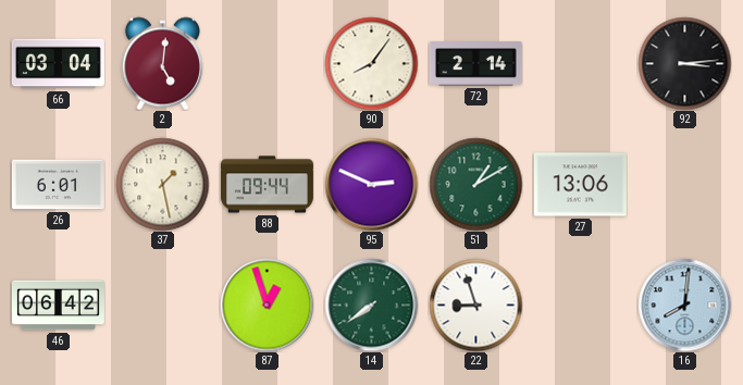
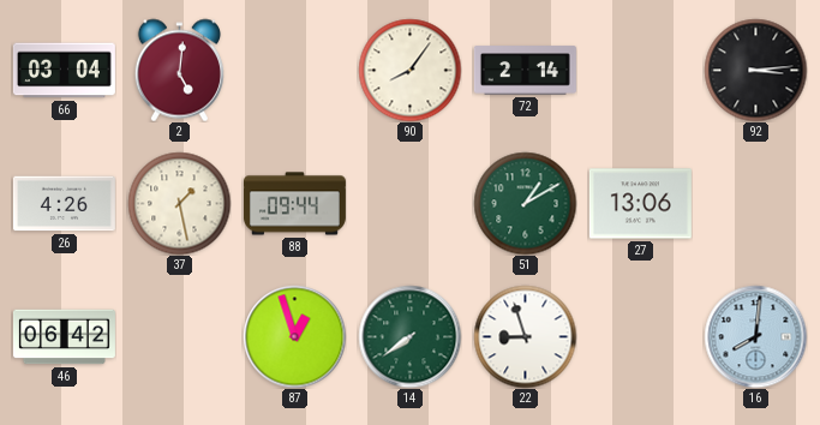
26: 6:01 -> 4:26
95: 2:49 -> none
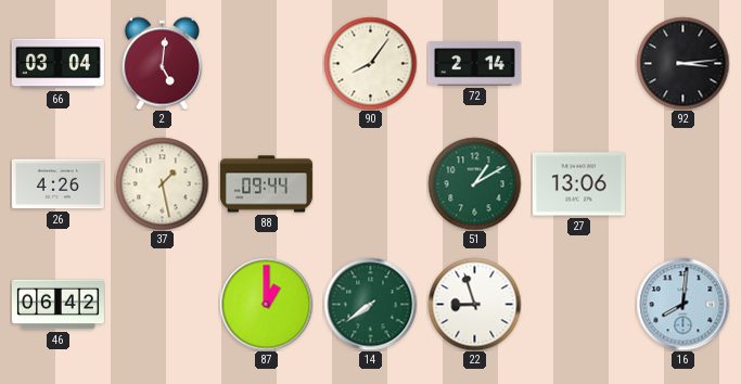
87: 12:57 -> 1:00
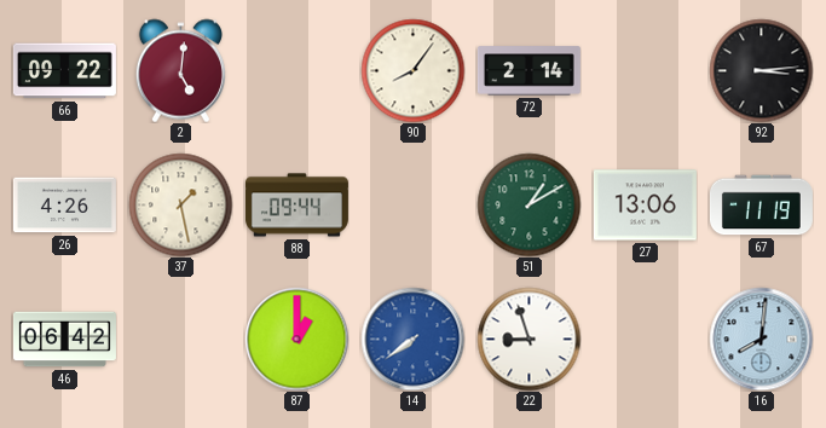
66: 03:04 -> 09:22
67: none -> 11:19
14 dial: green -> blue
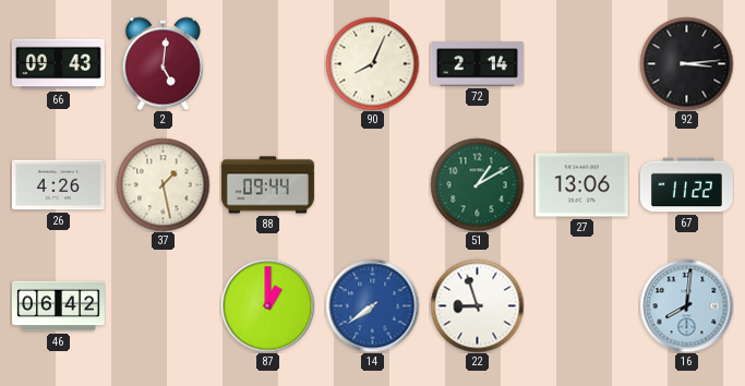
66: 09:22 -> 09:43
90: 8:06 -> 8:04
67: 11:19 -> 11:22
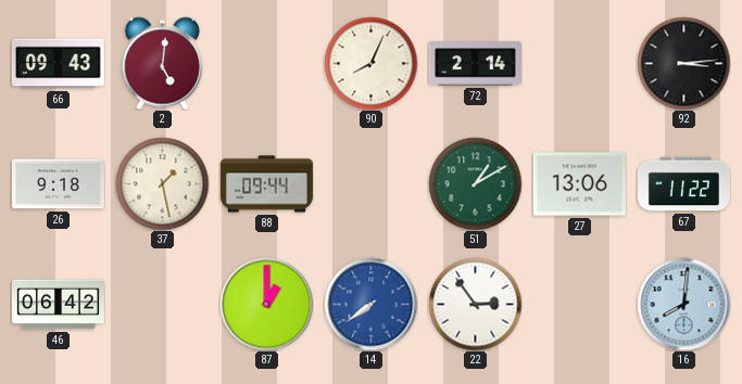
26: 4:26 -> 9:18
22: 8:57 -> 2:54
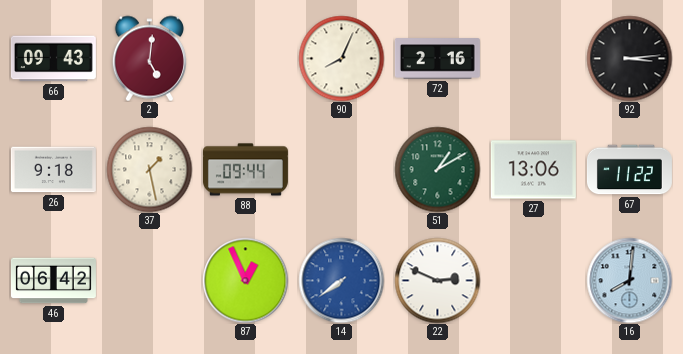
72: 2:14 -> 2:16
87: 1:00 -> 12:56
22: 2:54 -> 2:49
